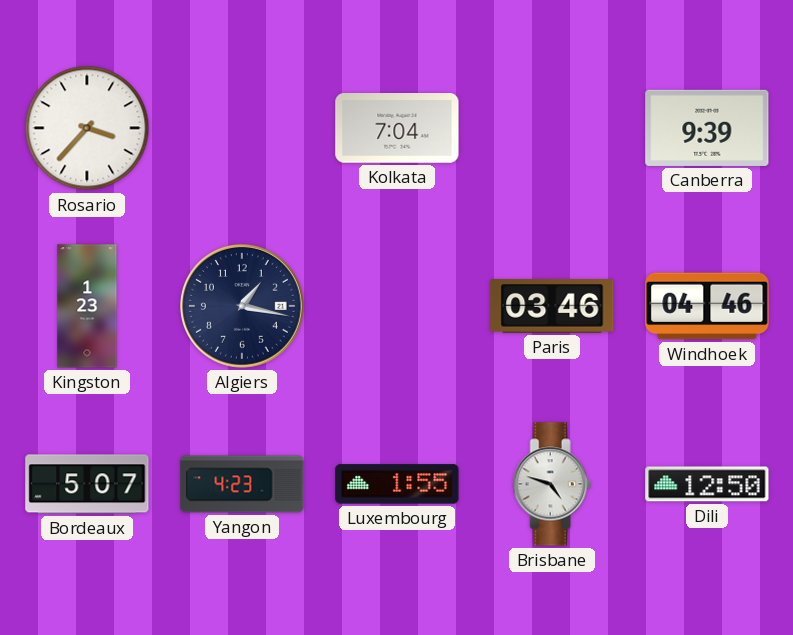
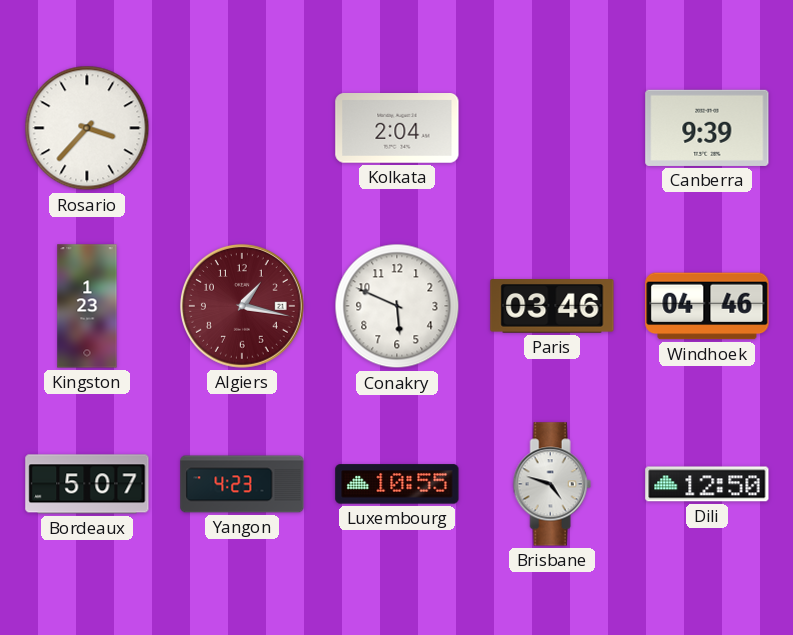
Kolkata: 7:04 -> 2:04
Algiers dial: navy -> burgundy
Conakry: none -> 5:49
Luxembourg: 1:55 -> 10:55
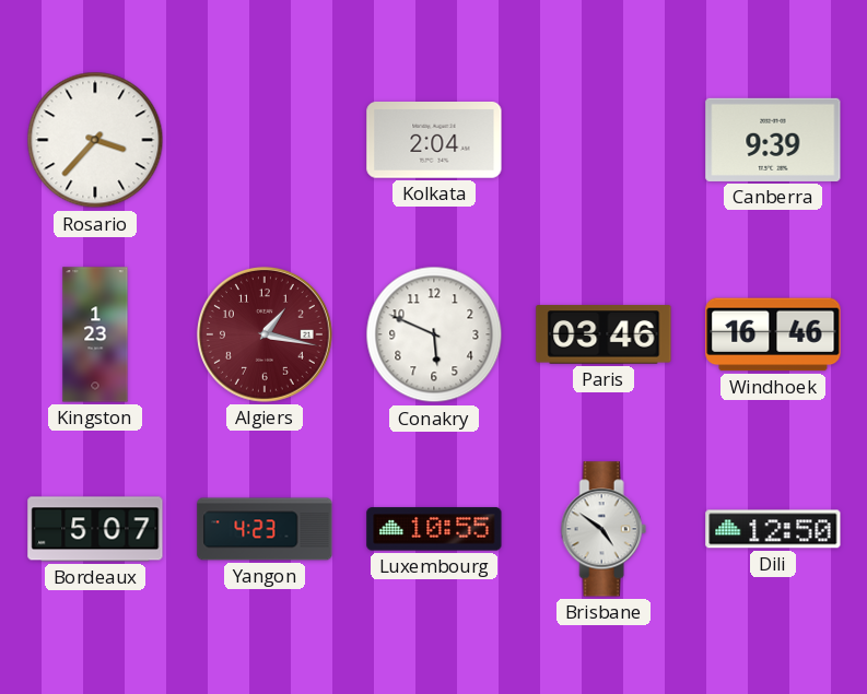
Windhoek: 04:46 -> 16:46
Brisbane: 4:48 -> 4:51
